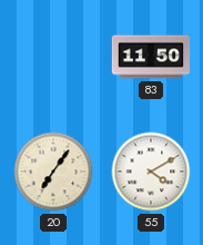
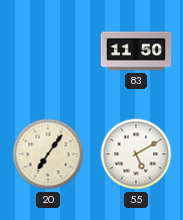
55: 4:10 -> 5:10
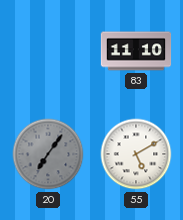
83: 11:50 -> 11:10
20 dial: cream -> grey
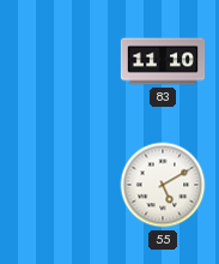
20: 7:06 -> none
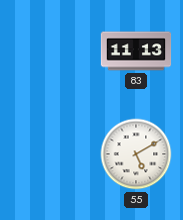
83: 11:10 -> 11:13
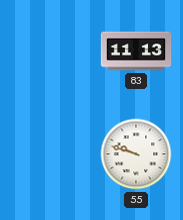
55: 5:10 -> 9:48
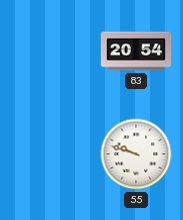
83: 11:13 -> 20:54
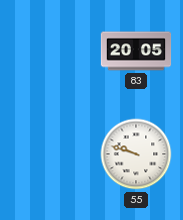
83: 20:54 -> 20:05
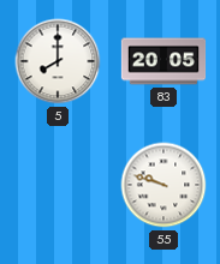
5: none -> 8:00
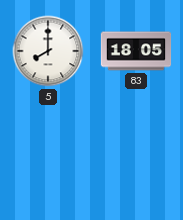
83: 20:05 -> 18:05
55: 9:48 -> none
